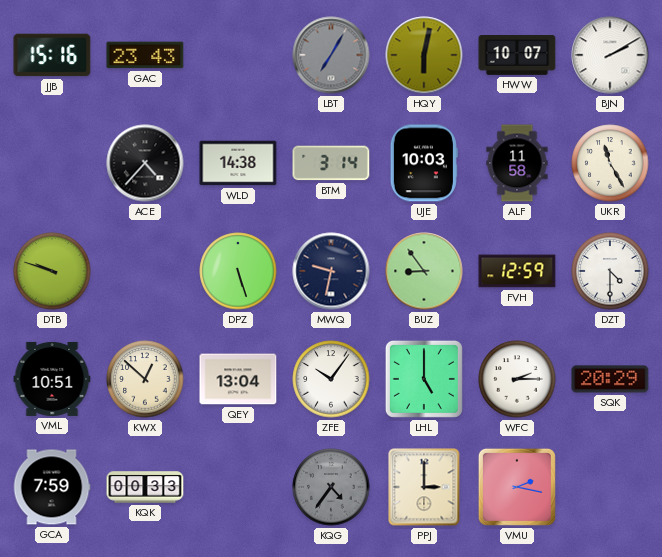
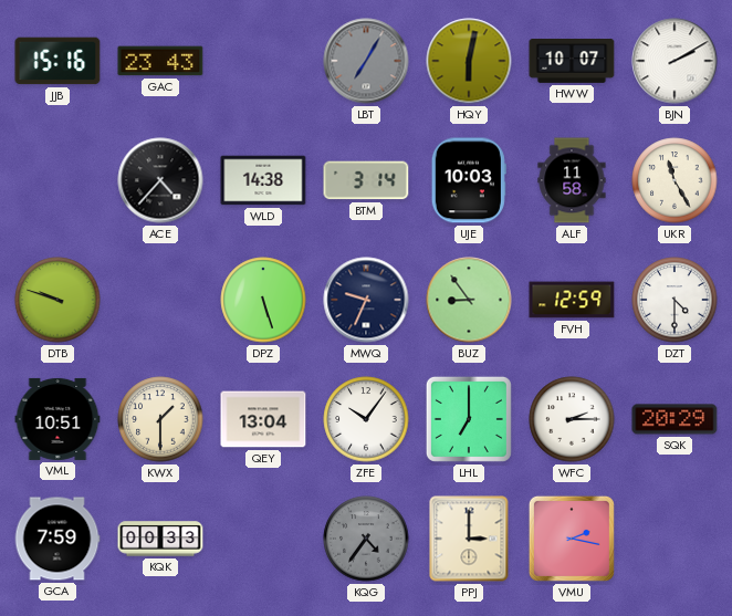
MWQ: 9:32 -> 9:34
KWX: 12:52 -> 1:30
LHL: 5:00 -> 7:00
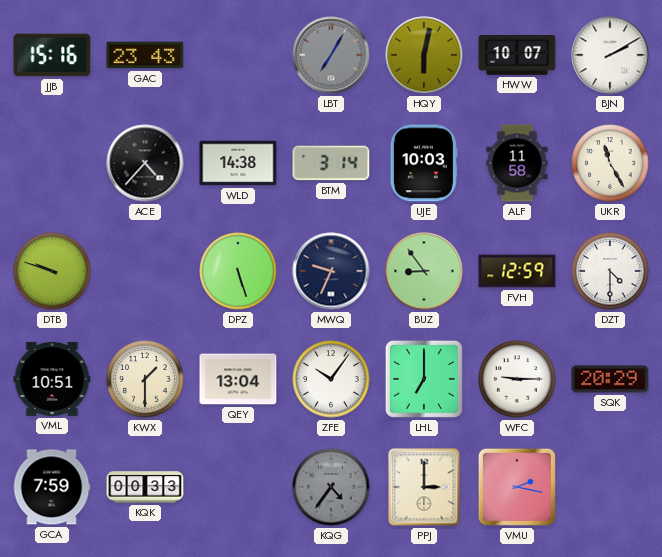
WFC: 2:15 -> 9:15
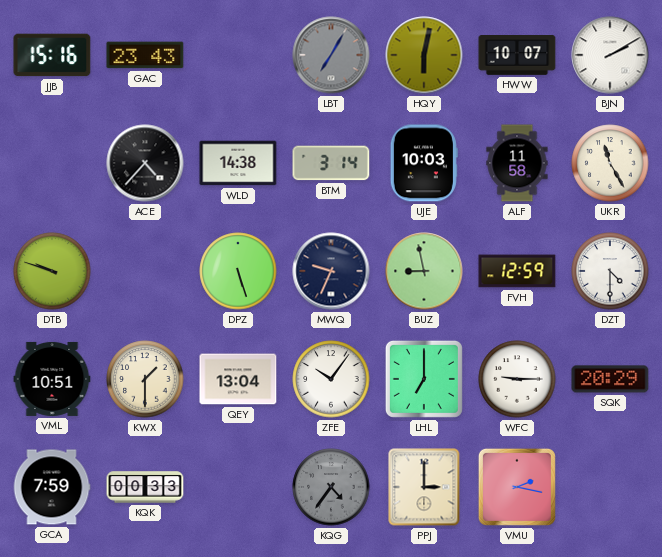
BUZ: 8:54 -> 8:58
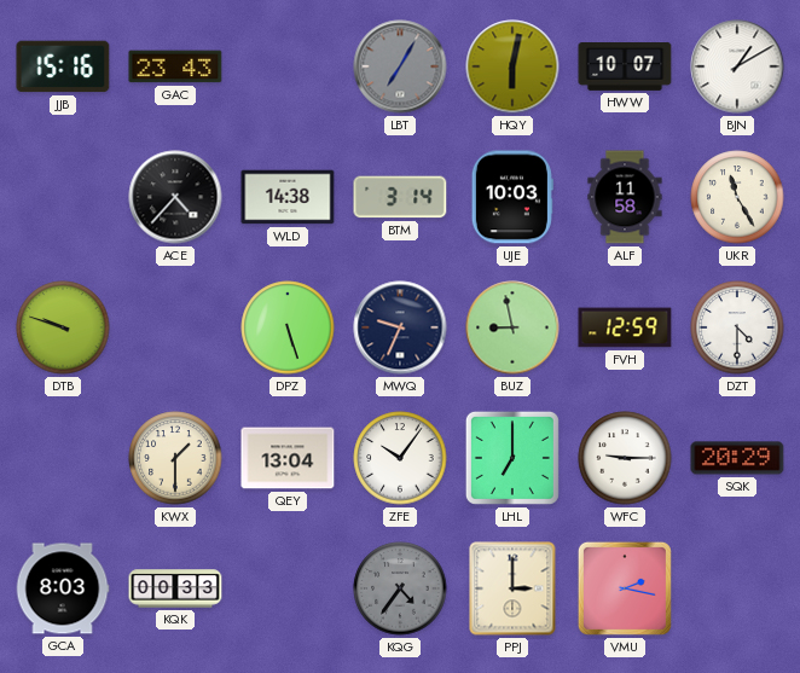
BJN: 2:10 -> 1:10
VML: 10:51 -> none
GCA: 7:59 -> 8:03
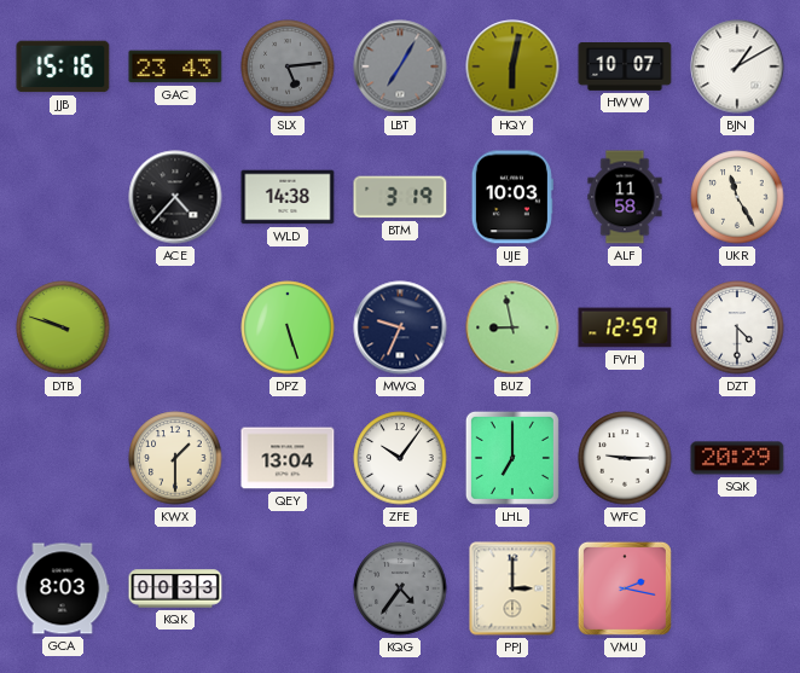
SLX: none -> 5:14
BTM: 3:14 -> 3:19
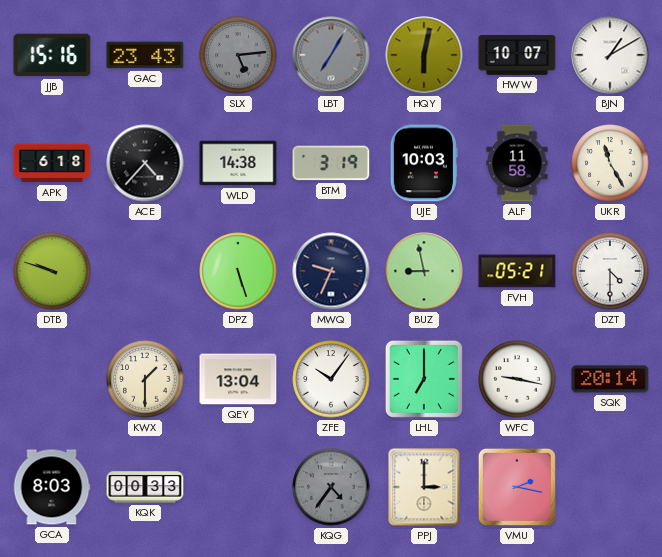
APK: none -> 6:18
FVH: 12:59 -> 05:21
WFC: 9:15 -> 9:17
SQK: 20:29 -> 20:14
